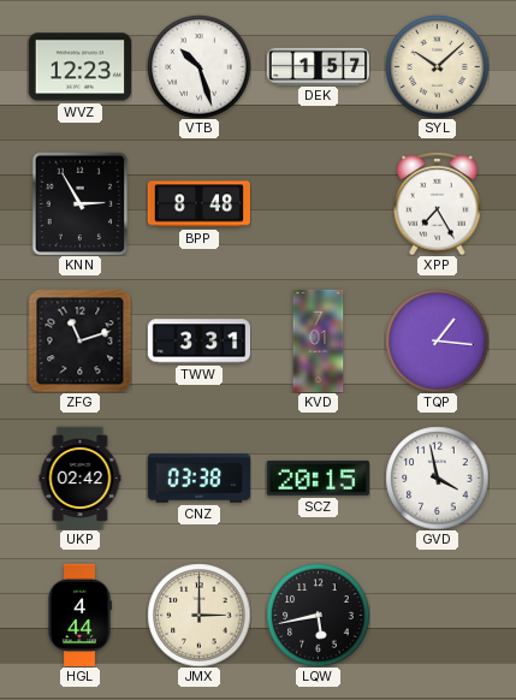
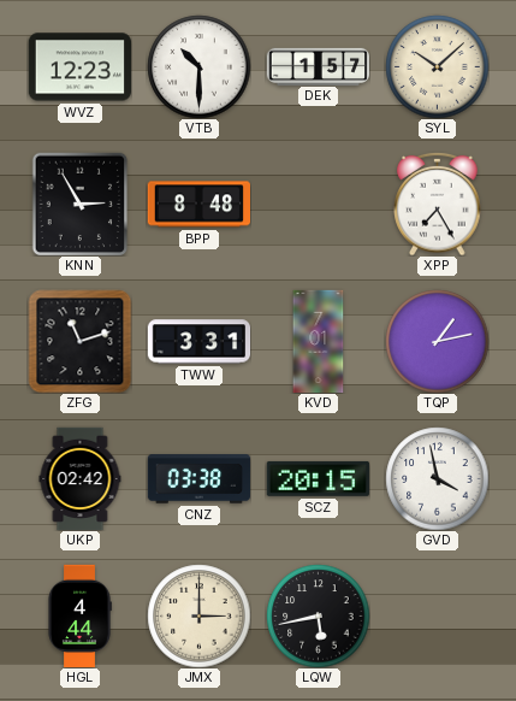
VTB: 10:27 -> 10:30
TQP: 1:16 -> 1:13
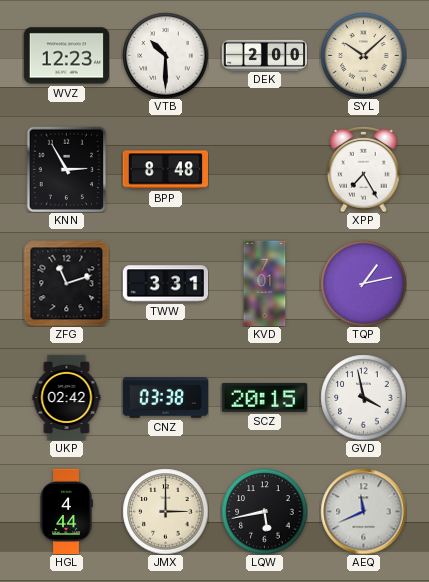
DEK: 1:57 -> 2:00
AEQ: none -> 11:41
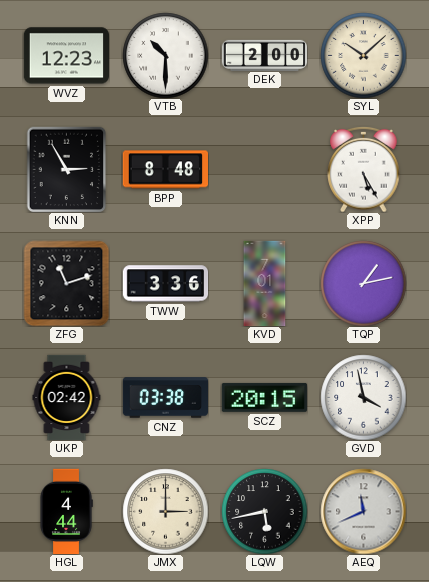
XPP: 7:25 -> 5:25
TWW: 3:31 -> 3:36
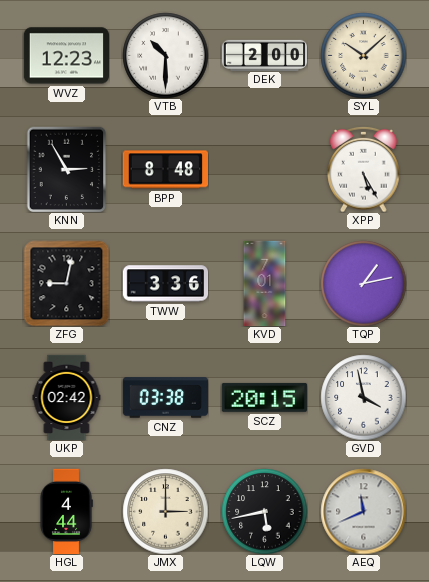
ZFG: 11:12 -> 9:02
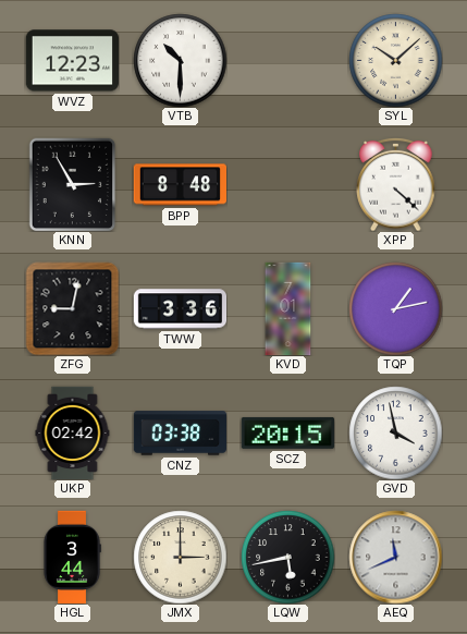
DEK: 2:00 -> none
XPP: 5:25 -> 4:22
HGL: 4:44 -> 3:44
